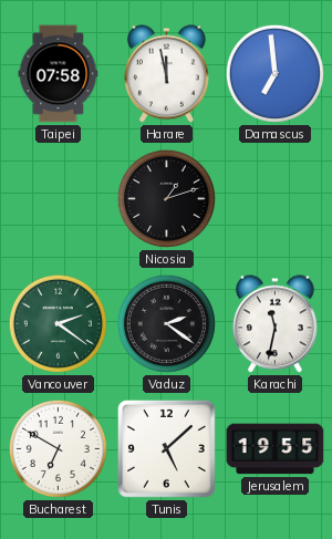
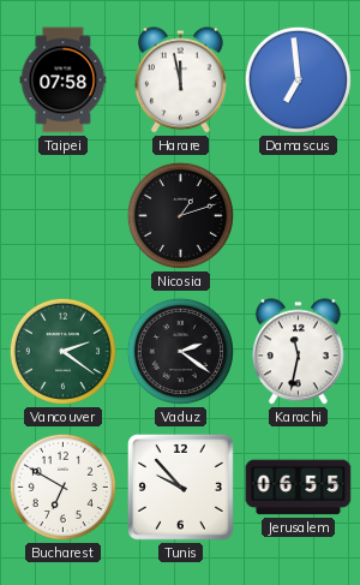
Tunis: 5:08 -> 9:53
Jerusalem: 19:55 -> 06:55
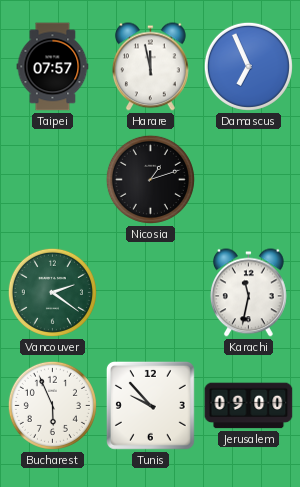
Taipei: 07:58 -> 07:57
Damascus: 6:59 -> 6:56
Vaduz: 2:21 -> none
Bucharest: 6:50 -> 5:56
Jerusalem: 06:55 -> 09:00
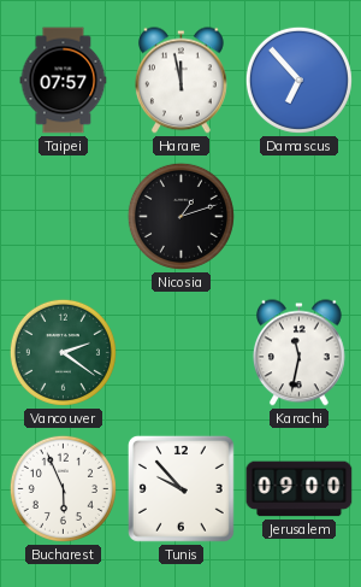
Damascus: 6:56 -> 6:53
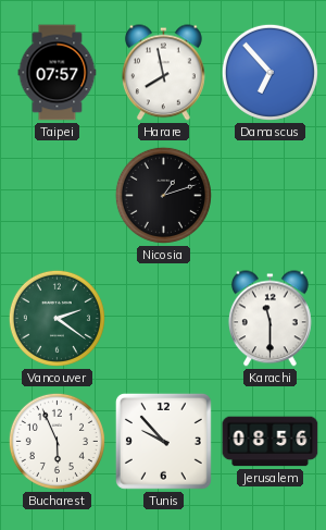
Harare: 11:58 -> 7:58
Karachi: 11:32 -> 11:30
Jerusalem: 09:00 -> 08:56
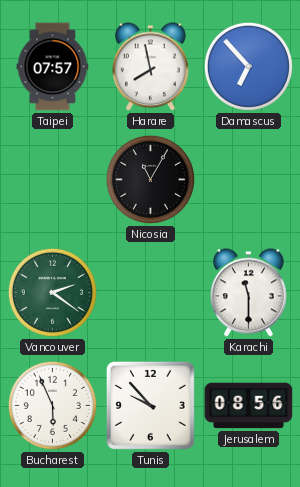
Nicosia: 1:12 -> 11:05
